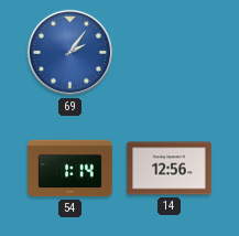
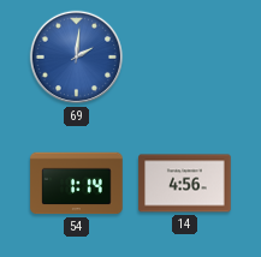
69: 2:06 -> 2:01
14: 12:56 -> 4:56
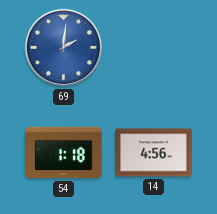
54: 1:14 -> 1:18
